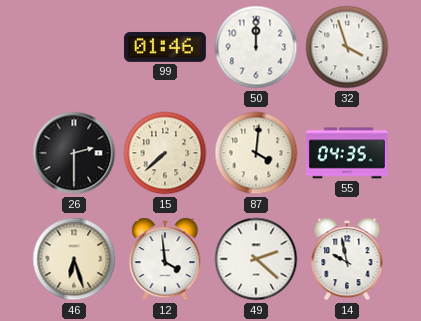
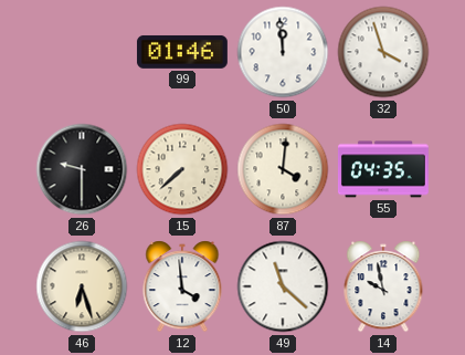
50: 12:00 -> 11:59
26: 2:30 -> 9:30
49: 2:22 -> 11:22
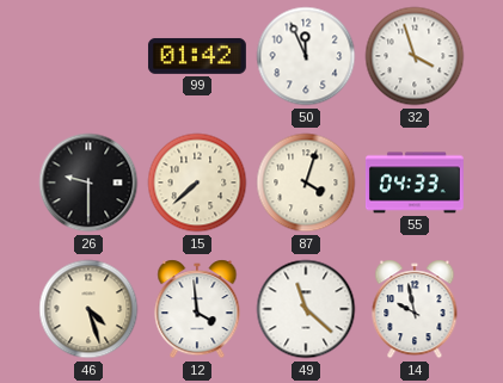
99: 01:46 -> 01:42
50: 11:59 -> 11:56
87: 4:01 -> 4:03
55: 04:35 -> 04:33
46: 6:27 -> 4:27
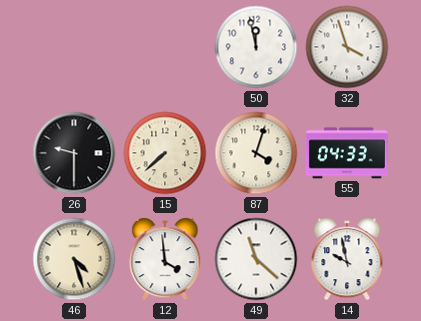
99: 01:42 -> none
50: 11:56 -> 11:58
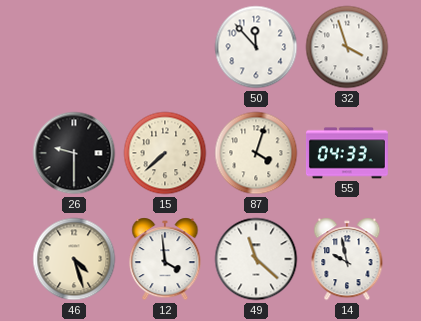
50: 11:58 -> 11:53
